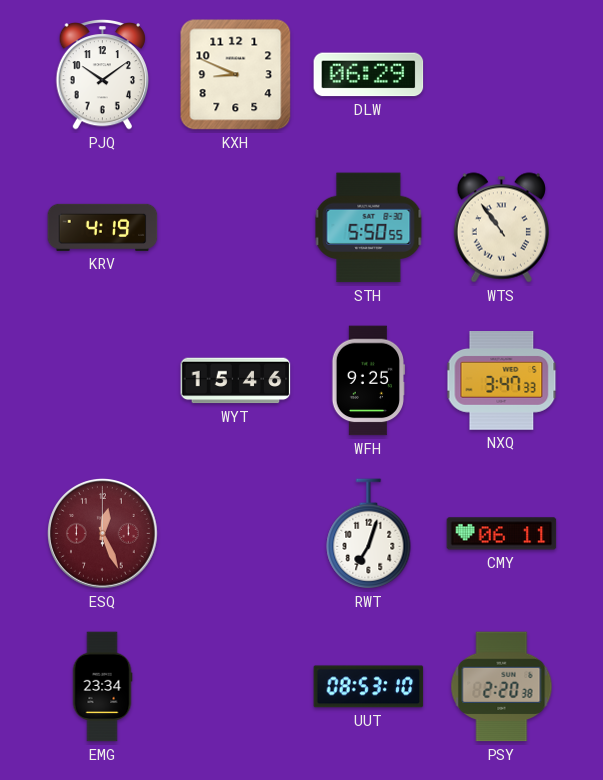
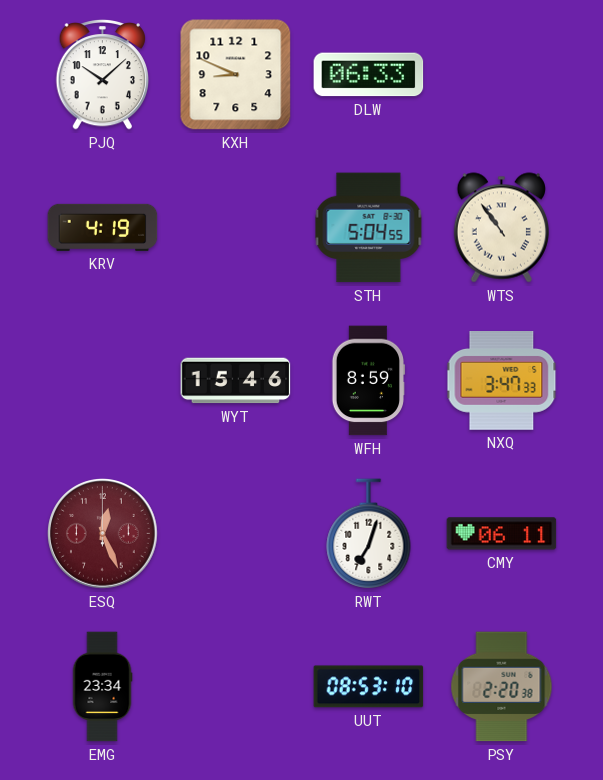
PJQ: 10:09 -> 10:08
DLW: 06:29 -> 06:33
STH: 5:50 -> 5:04
WFH: 9:25 -> 8:59
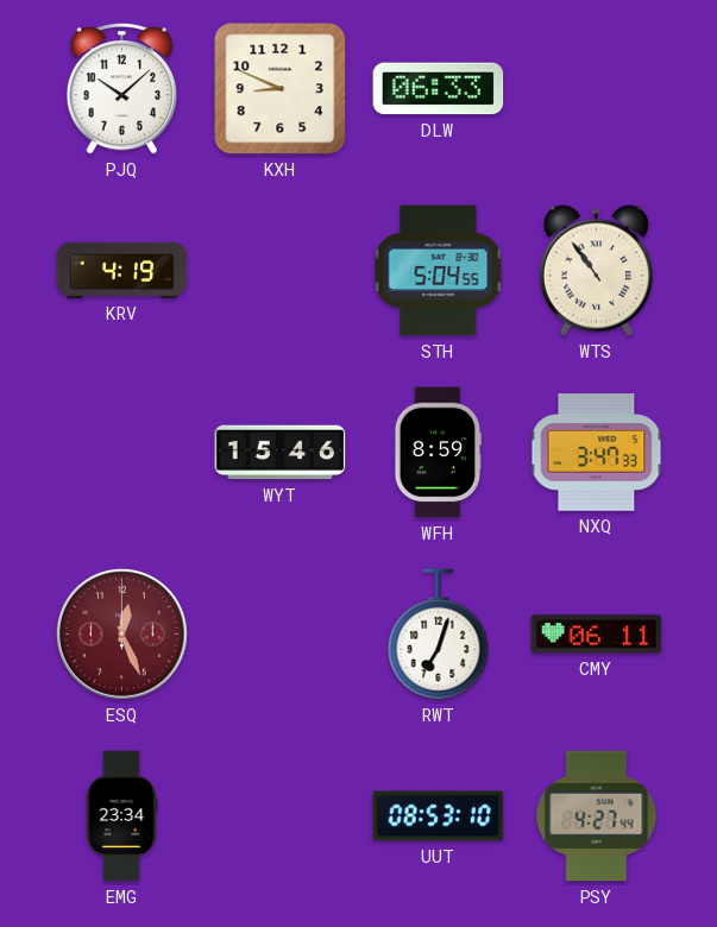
PSY: 2:20 -> 4:27
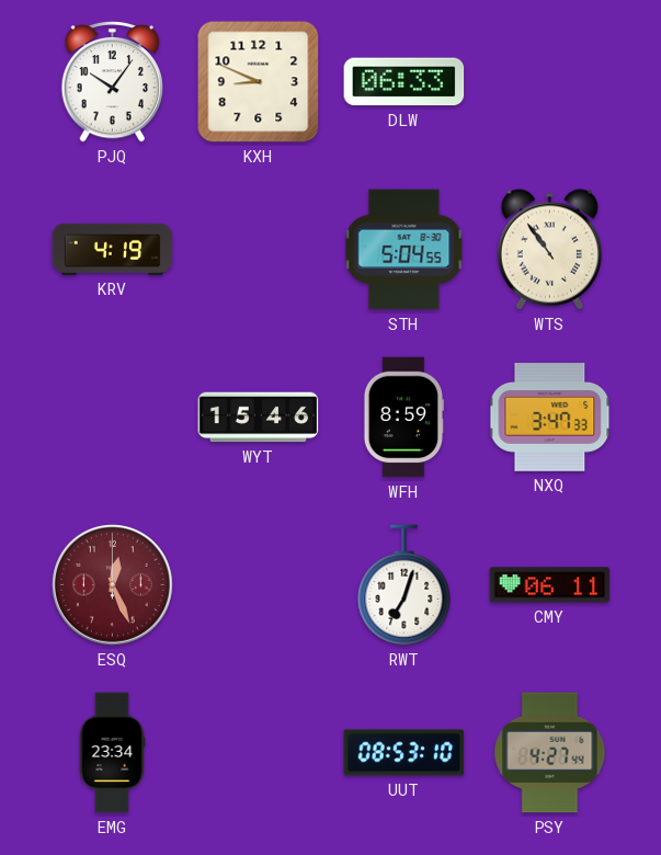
PJQ: 10:08 -> 10:06
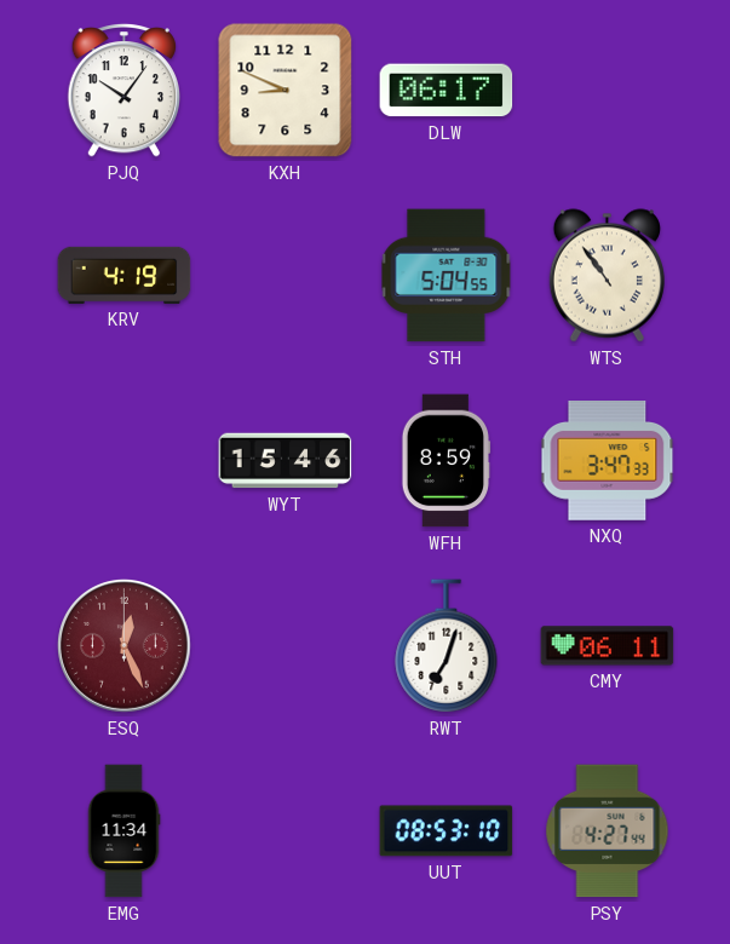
DLW: 06:33 -> 06:17
EMG: 23:34 -> 11:34
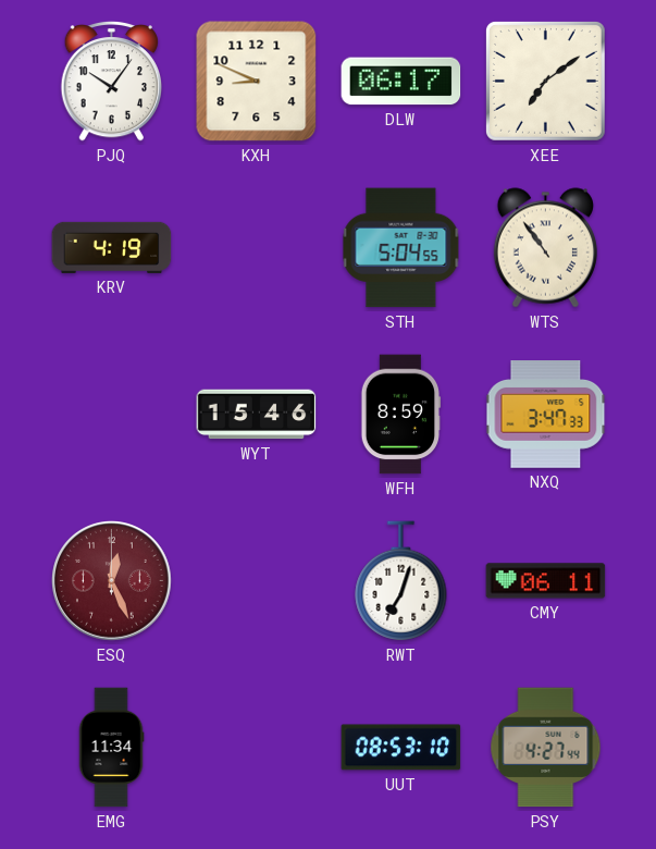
XEE: none -> 7:09
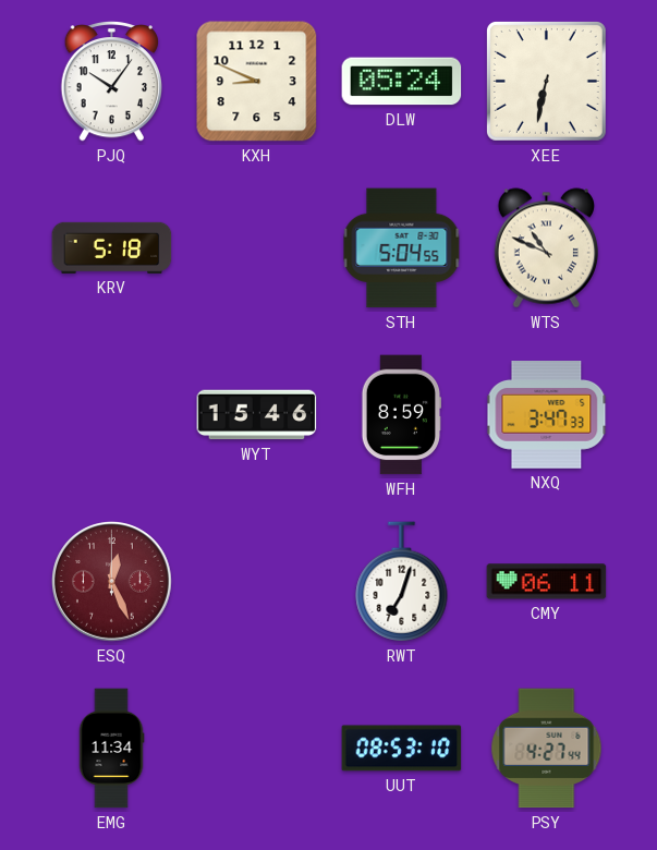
DLW: 06:17 -> 05:24
XEE: 7:09 -> 6:32
KRV: 4:19 -> 5:18
WTS: 10:54 -> 10:49
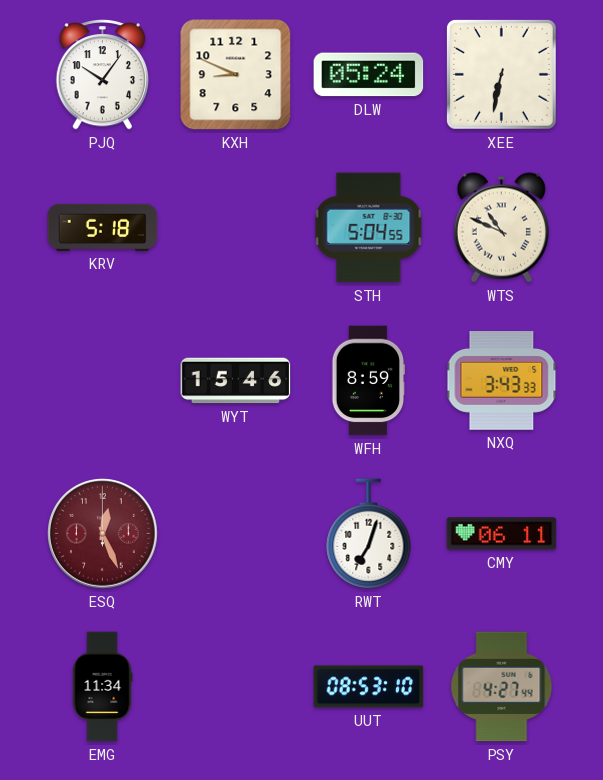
NXQ: 3:47 -> 3:43
